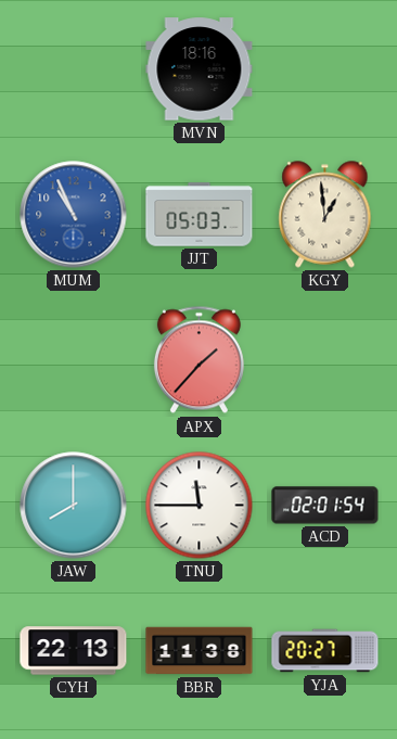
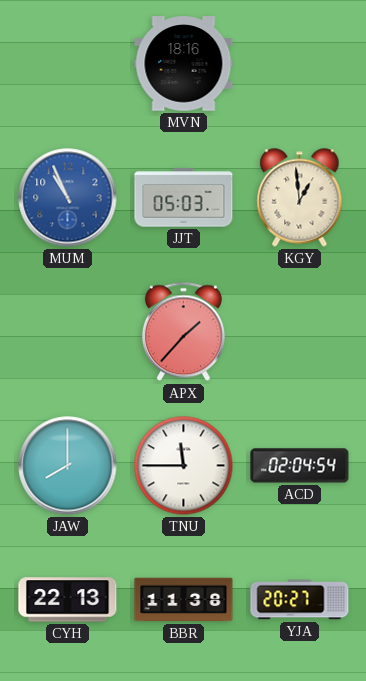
ACD: 02:01 -> 02:04
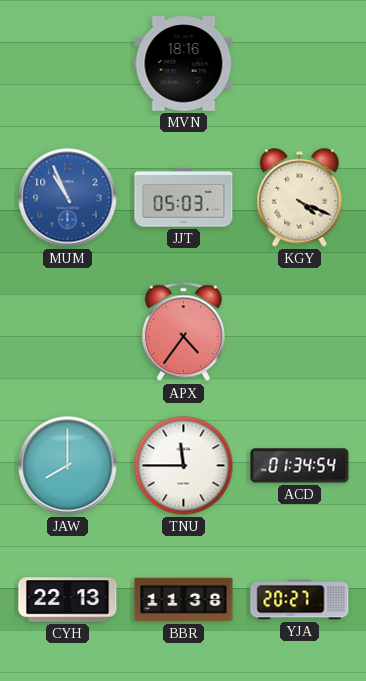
KGY: 12:59 -> 4:19
APX: 1:37 -> 4:36
ACD: 02:04 -> 01:34
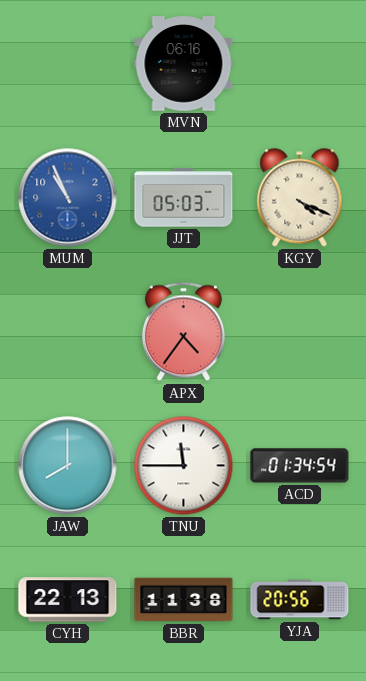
MVN: 18:16 -> 06:16
YJA: 20:27 -> 20:56
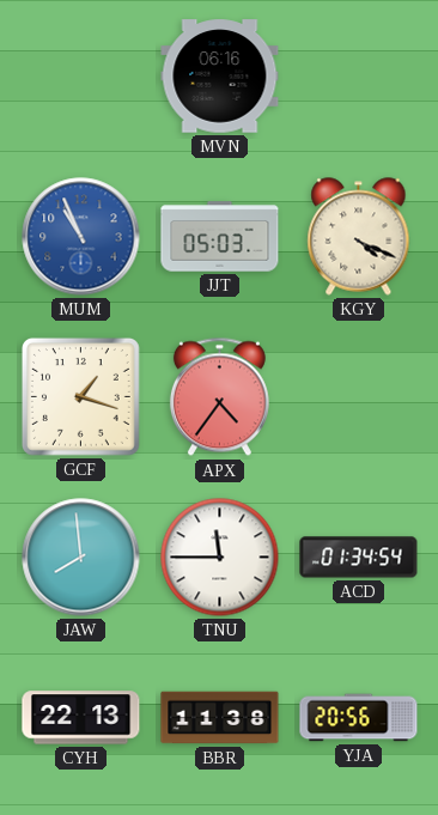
GCF: none -> 1:18
JAW: 8:00 -> 7:59
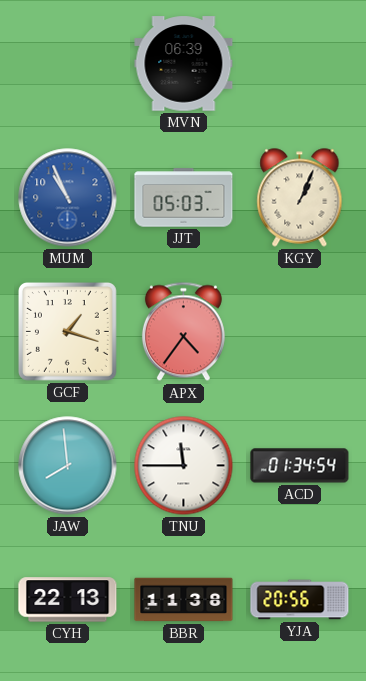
MVN: 06:16 -> 06:39
KGY: 4:19 -> 1:04
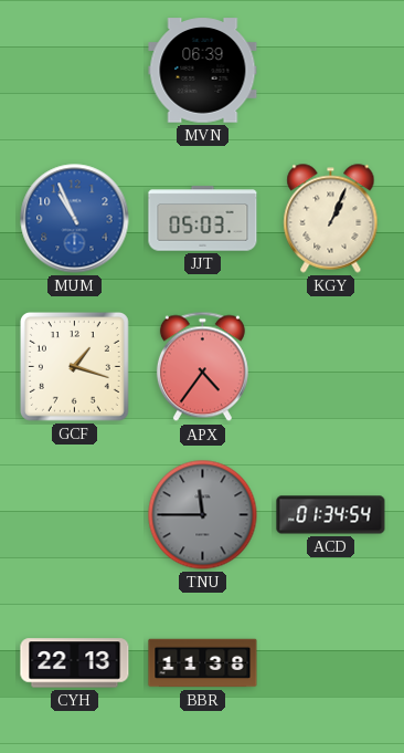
JAW: 7:59 -> none
TNU dial: white -> grey
YJA: 20:56 -> none
